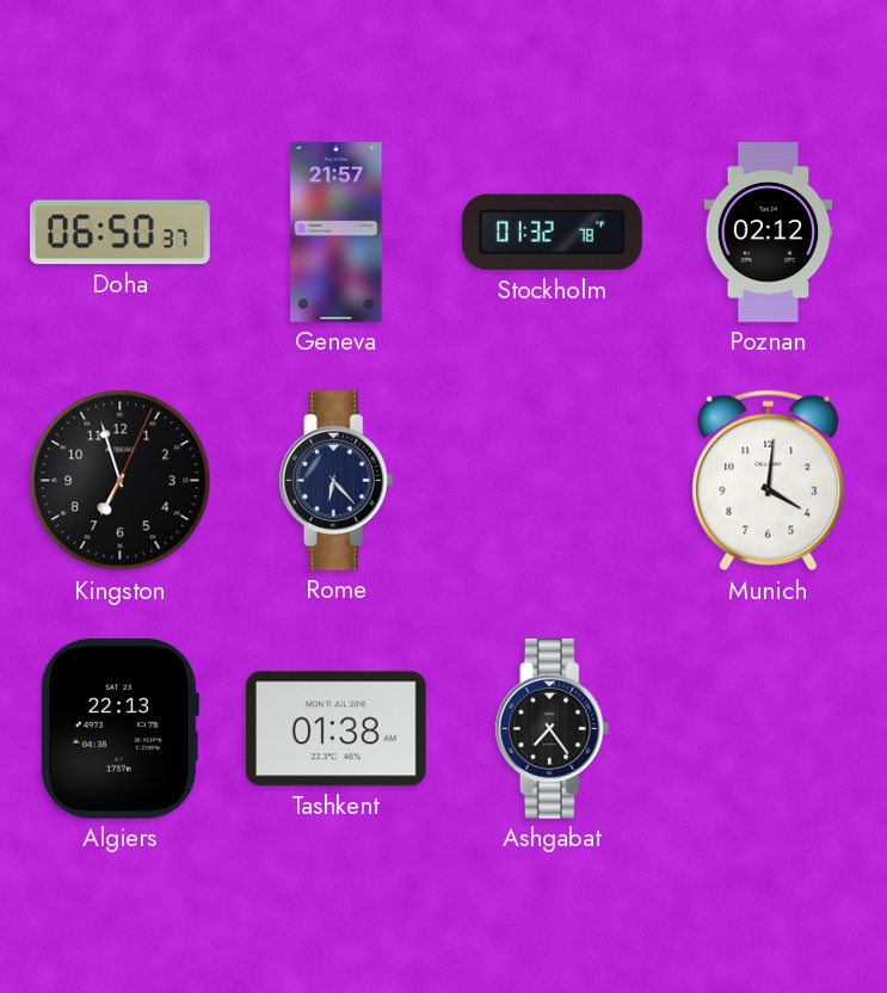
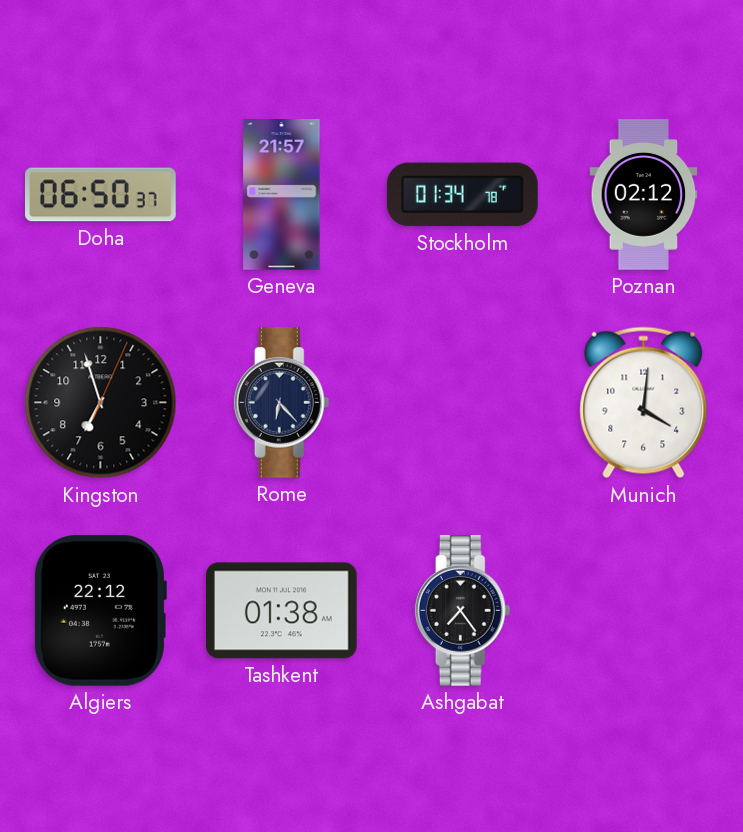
Stockholm: 01:32 -> 01:34
Algiers: 22:13 -> 22:12
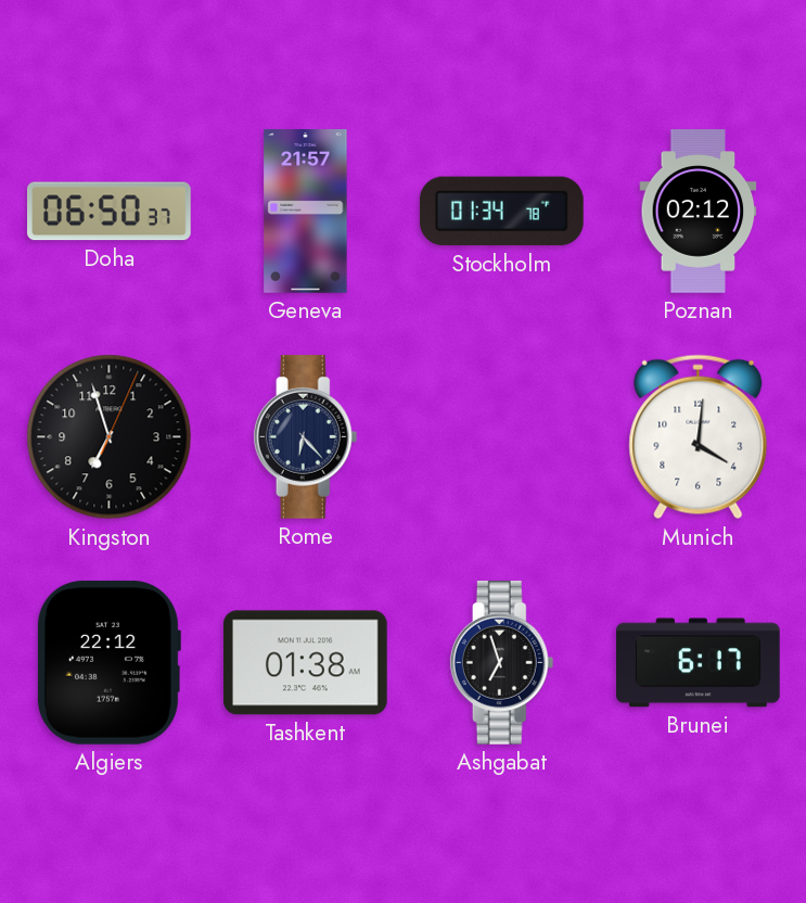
Ashgabat: 7:24 -> 6:57
Brunei: none -> 6:17
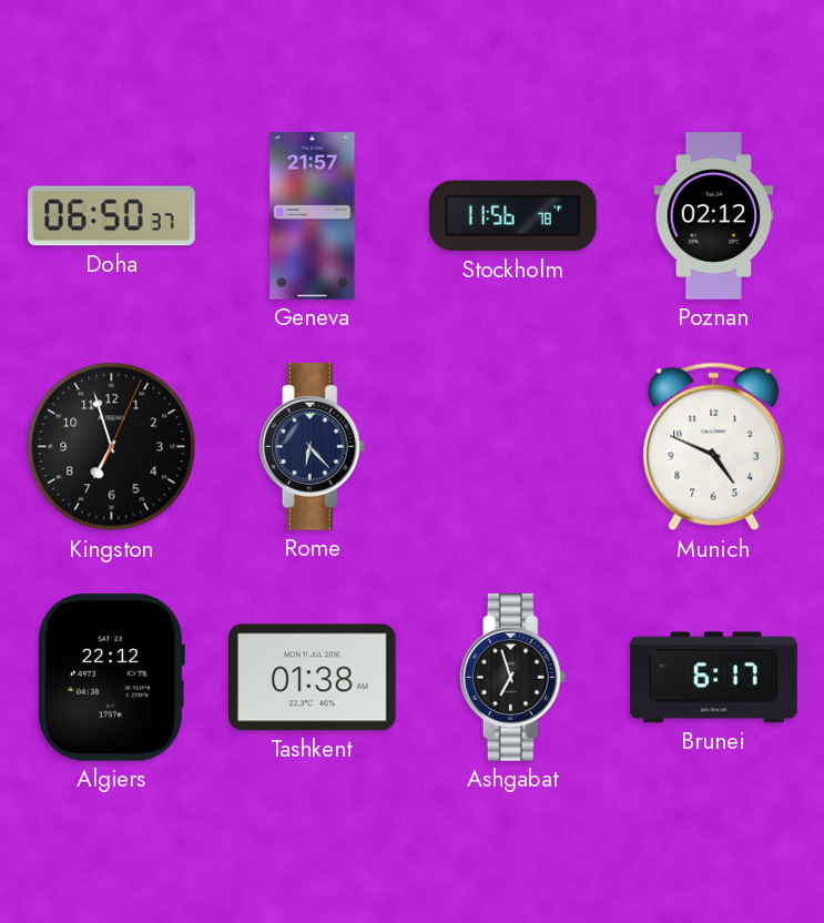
Stockholm: 01:34 -> 11:56
Munich: 4:01 -> 4:49
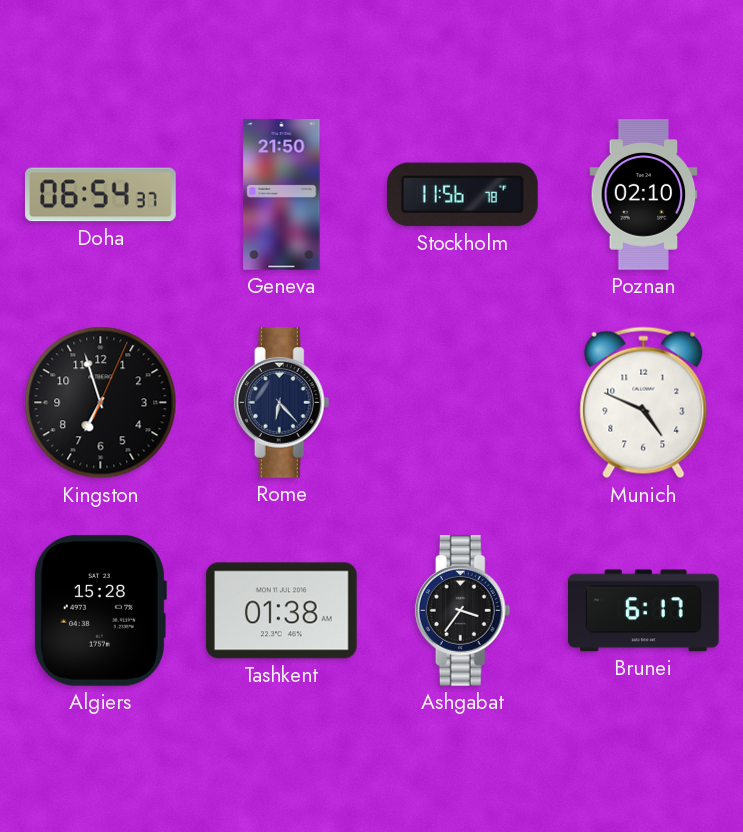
Doha: 06:50 -> 06:54
Geneva: 21:57 -> 21:50
Poznan: 02:12 -> 02:10
Algiers: 22:12 -> 15:28
Ashgabat: 6:57 -> 3:36
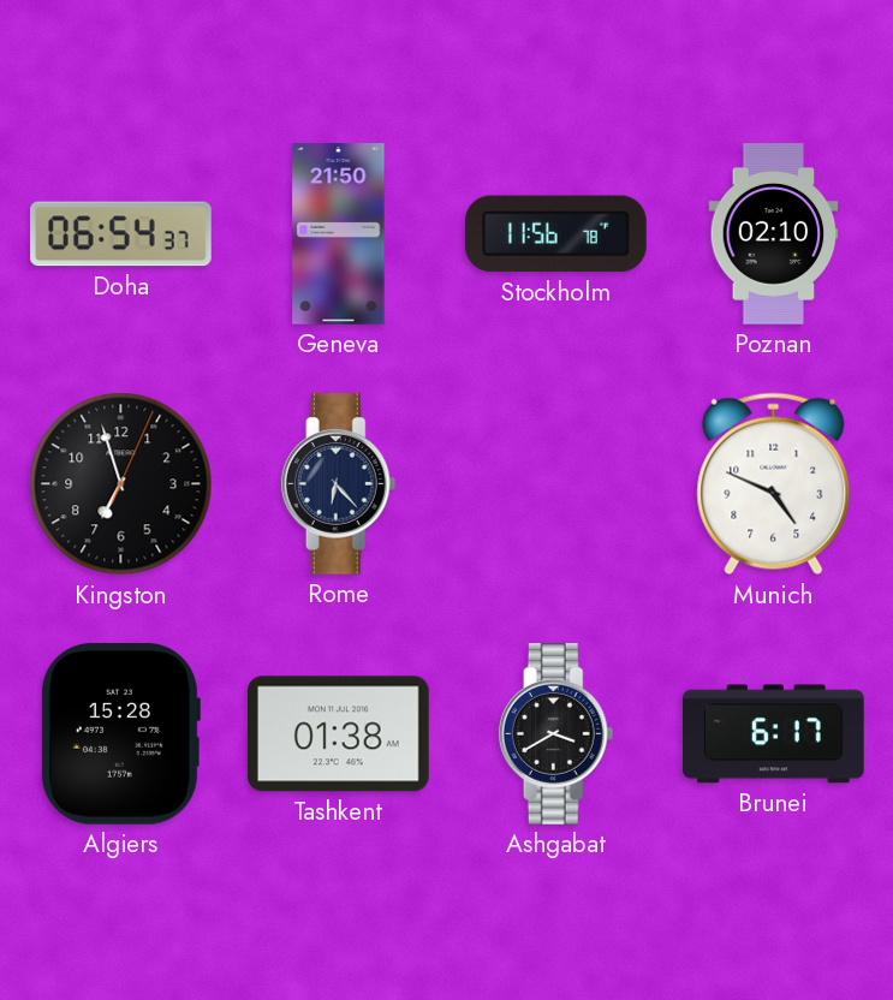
Ashgabat: 3:36 -> 3:40
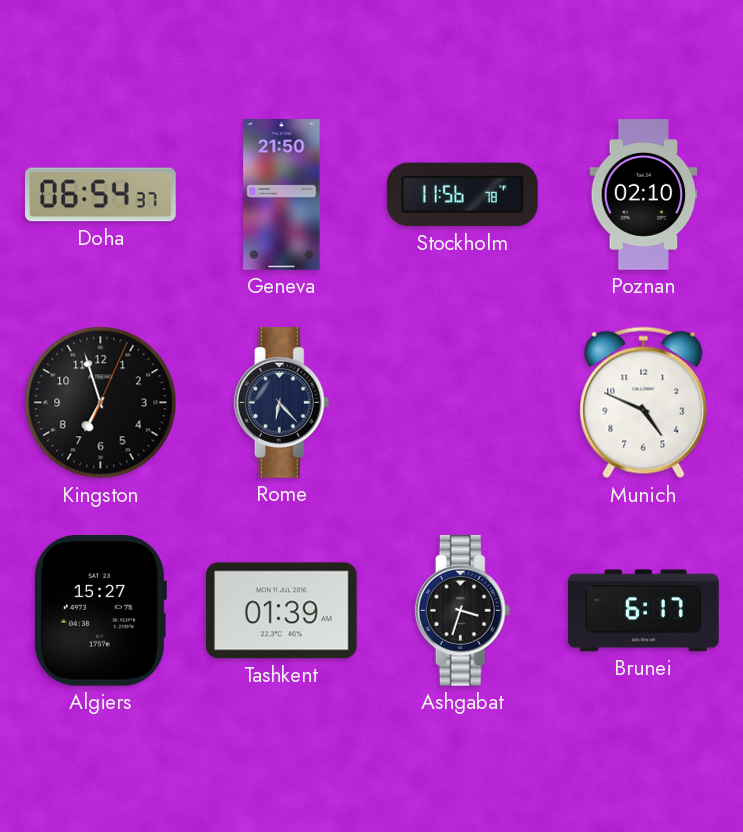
Algiers: 15:28 -> 15:27
Tashkent: 01:38 -> 01:39
Ashgabat: 3:40 -> 3:33
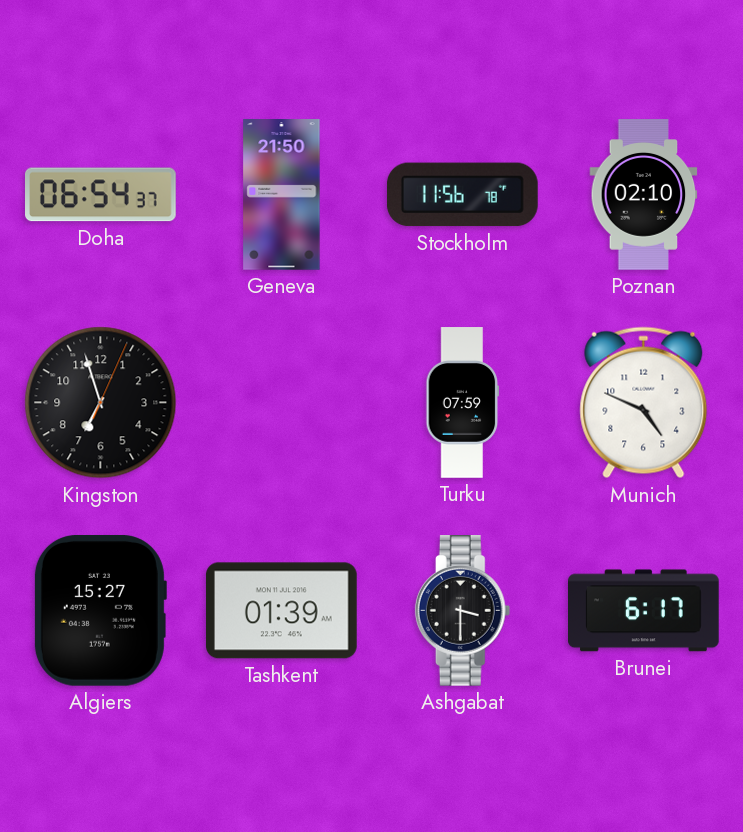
Rome: 6:23 -> none
Turku: none -> 07:59
Ashgabat: 3:33 -> 3:30
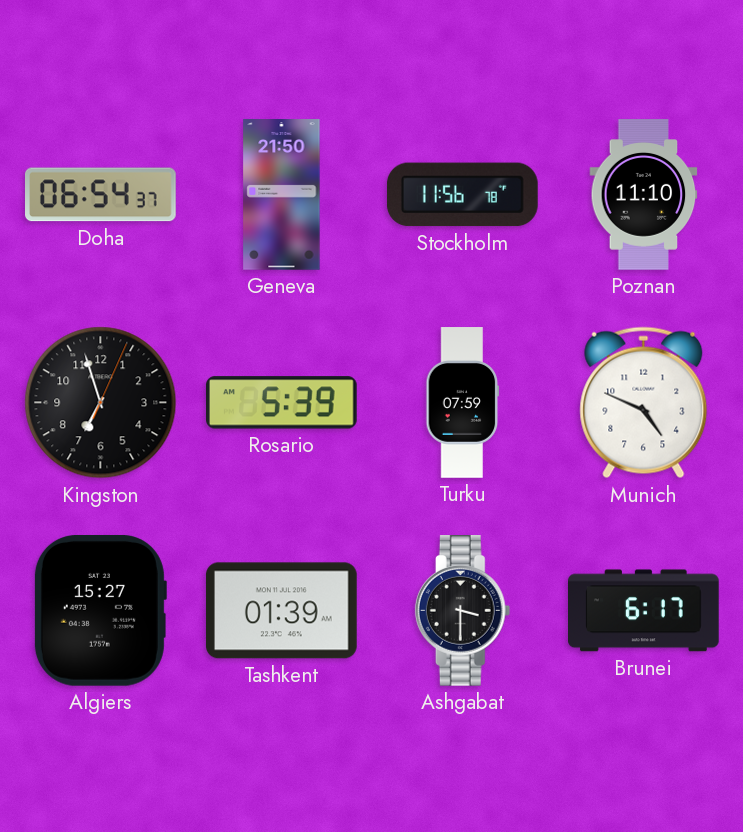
Poznan: 02:10 -> 11:10
Rosario: none -> 5:39
